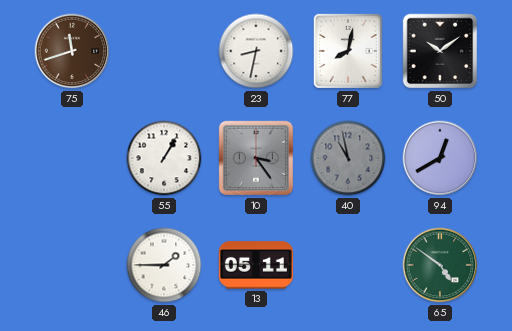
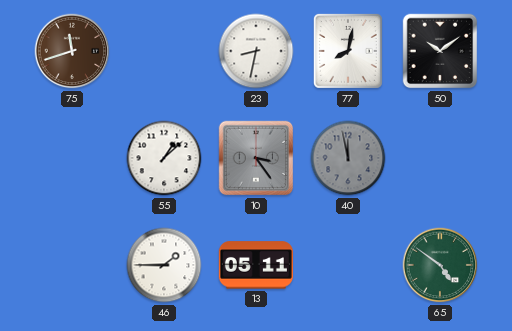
55: 1:05 -> 1:08
40: 10:58 -> 11:58
94: 12:40 -> none
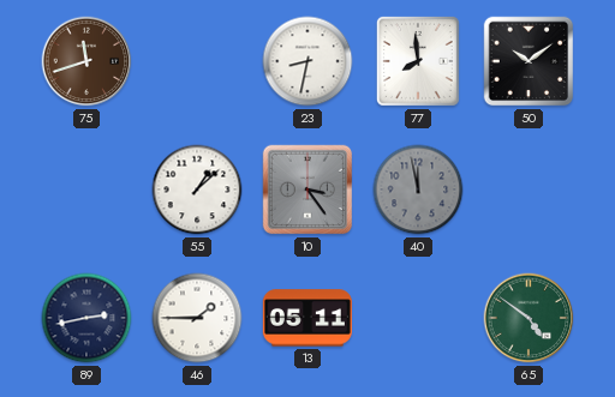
77: 8:02 -> 7:59
89: none -> 2:43
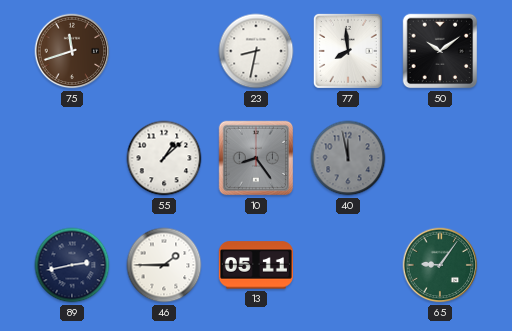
10: 3:24 -> 8:24
65: 4:51 -> 9:06
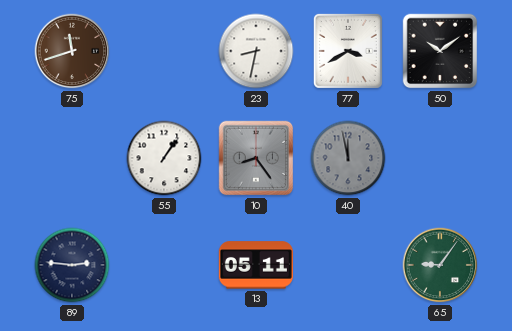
77: 7:59 -> 3:40
55: 1:08 -> 1:06
89: 2:43 -> 2:46
46: 1:45 -> none
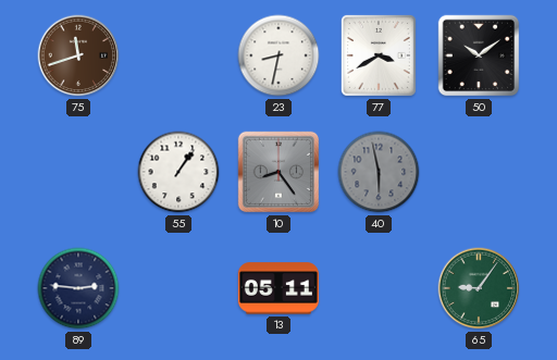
40: 11:58 -> 5:58
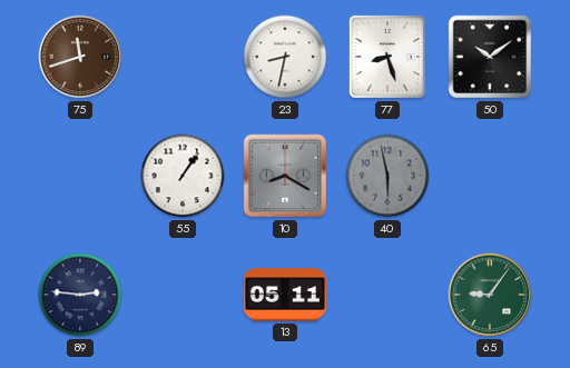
77: 3:40 -> 8:27
10: 8:24 -> 8:20
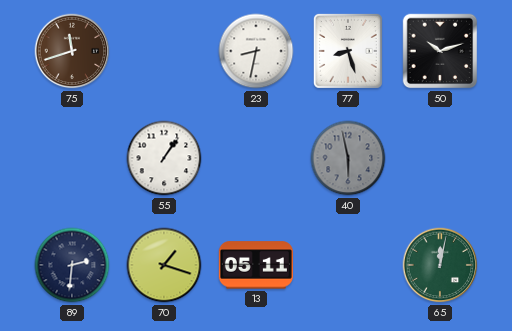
50: 10:09 -> 10:12
10: 8:20 -> none
89: 2:46 -> 2:31
70: none -> 1:18
65: 9:06 -> 12:02
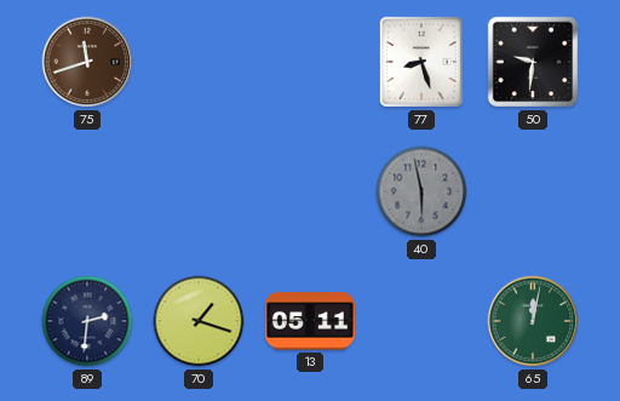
23: 8:32 -> none
50: 10:12 -> 9:31
55: 1:06 -> none
